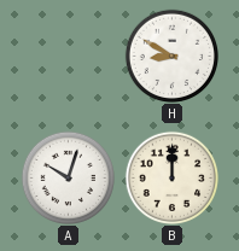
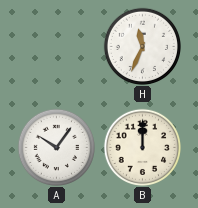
H: 8:50 -> 11:34
A: 10:03 -> 10:06
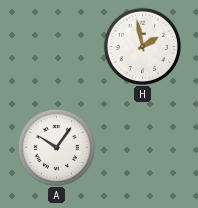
H: 11:34 -> 1:58
B: 12:00 -> none
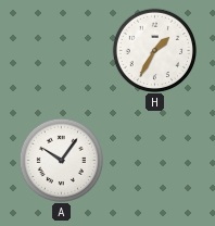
H: 1:58 -> 1:35
